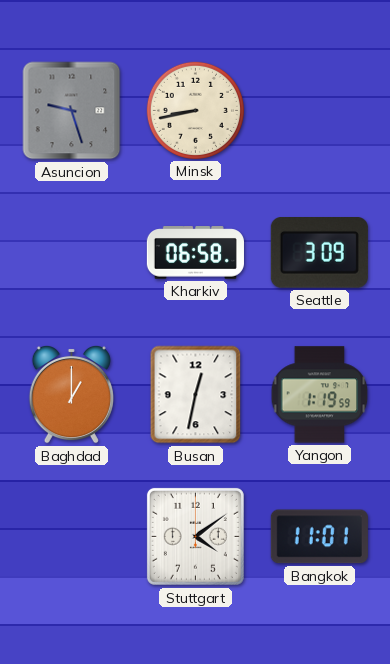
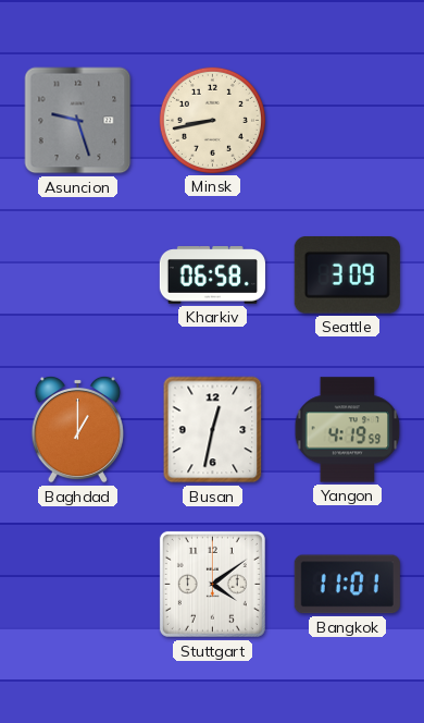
Yangon: 1:19 -> 4:19
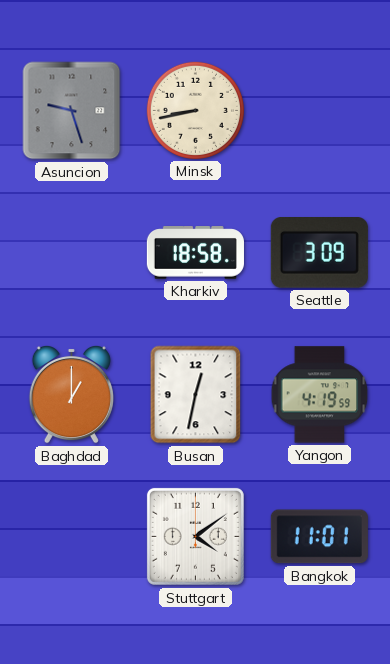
Kharkiv: 06:58 -> 18:58
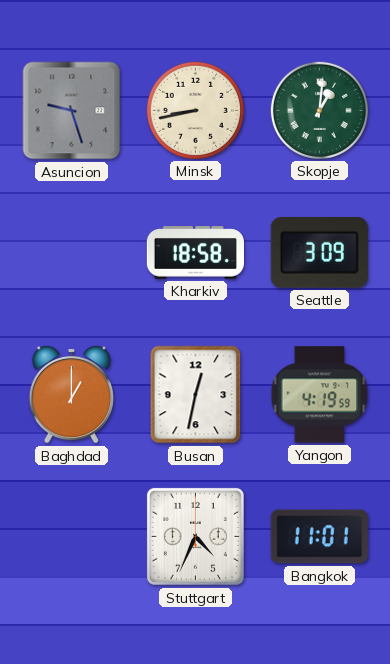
Skopje: none -> 1:01
Stuttgart: 4:09 -> 4:34
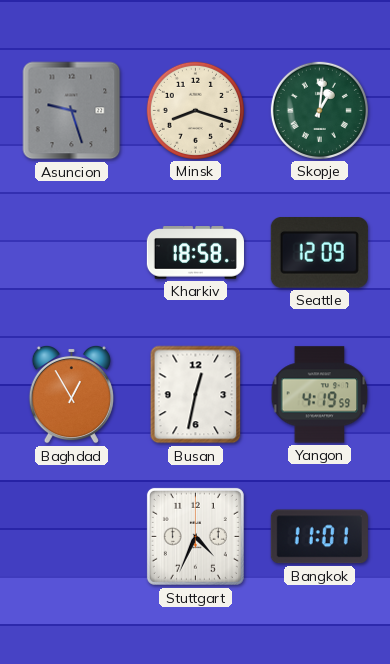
Minsk: 8:43 -> 8:18
Seattle: 3:09 -> 12:09
Baghdad: 1:00 -> 12:55
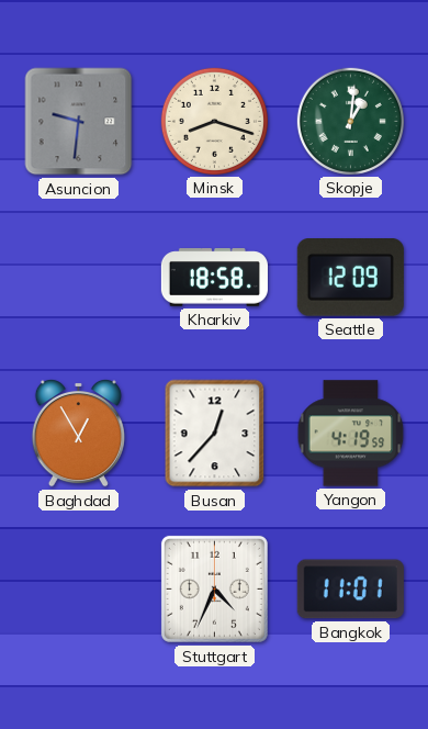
Asuncion: 9:27 -> 9:31
Busan: 12:32 -> 12:37
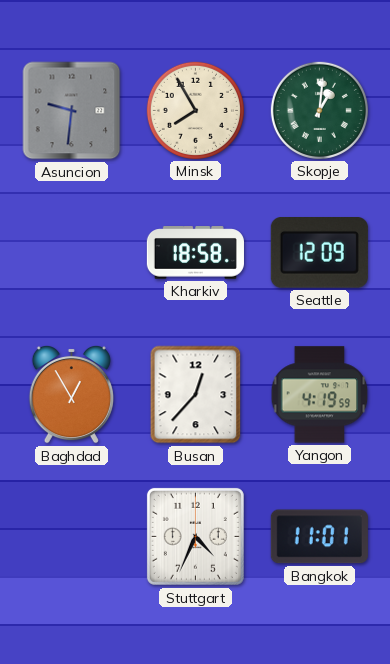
Minsk: 8:18 -> 7:55
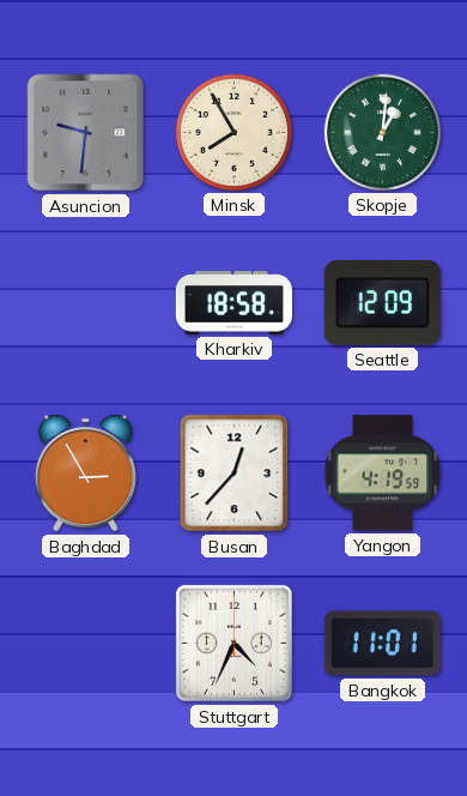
Baghdad: 12:55 -> 2:55
